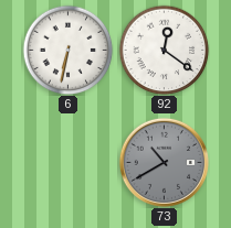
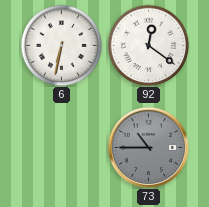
73: 10:40 -> 10:45
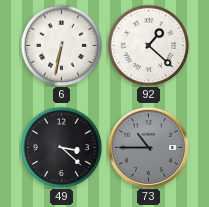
92: 12:21 -> 1:22
49: none -> 3:22
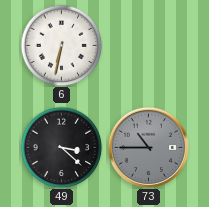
92: 1:22 -> none
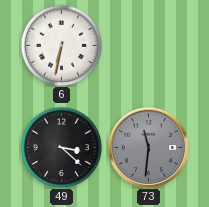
73: 10:45 -> 11:31
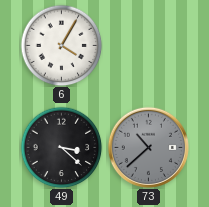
6: 6:32 -> 4:05
73: 11:31 -> 10:38
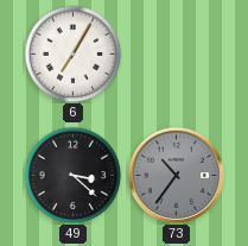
6: 4:05 -> 7:05
73: 10:38 -> 10:36
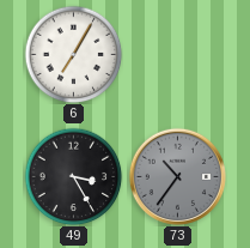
49: 3:22 -> 3:25
